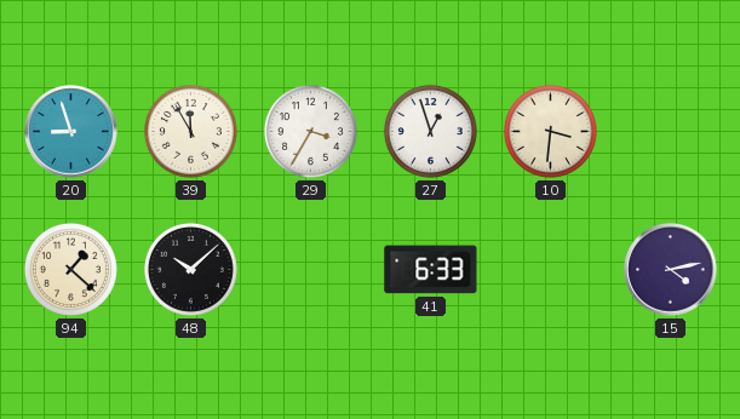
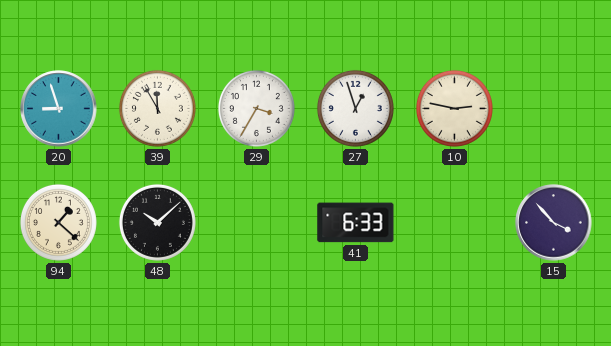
10: 3:31 -> 2:47
15: 4:13 -> 3:53
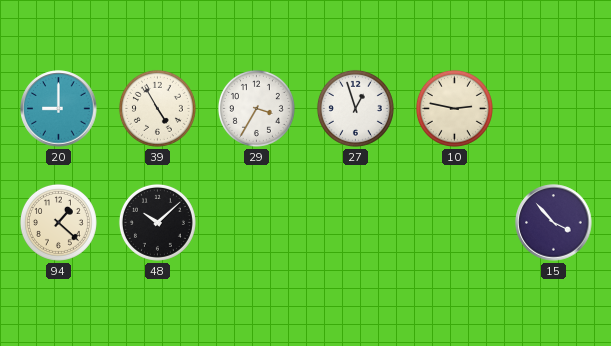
20: 8:57 -> 9:00
39: 11:55 -> 4:55
41: 6:33 -> none
